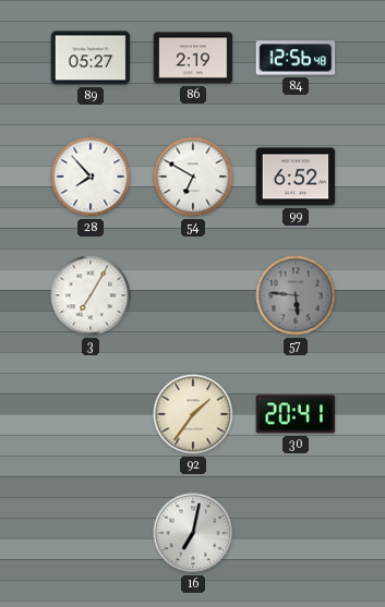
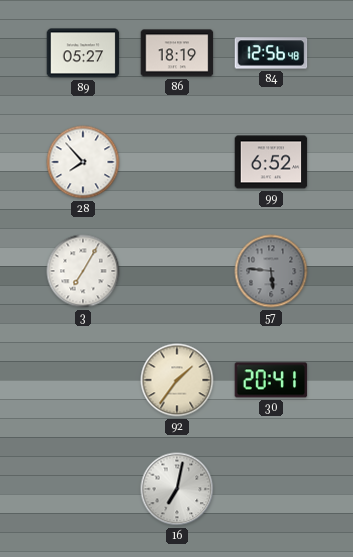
86: 2:19 -> 18:19
54: 6:50 -> none
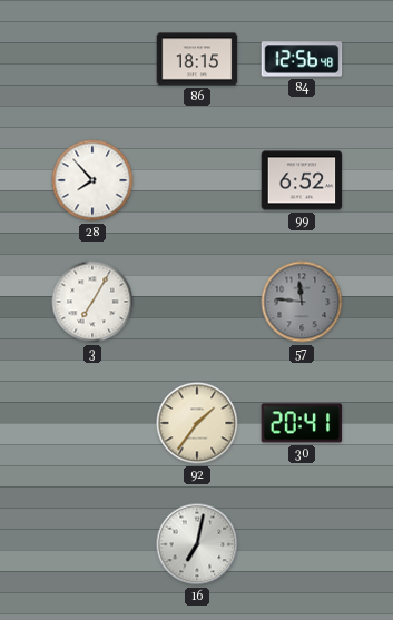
89: 05:27 -> none
86: 18:19 -> 18:15
57: 5:46 -> 11:46
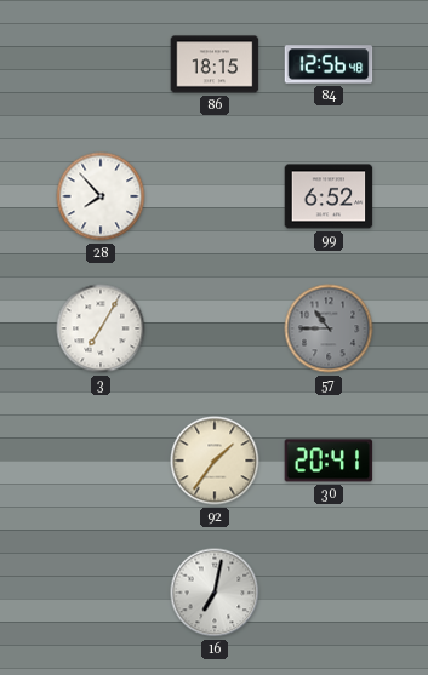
57: 11:46 -> 10:45
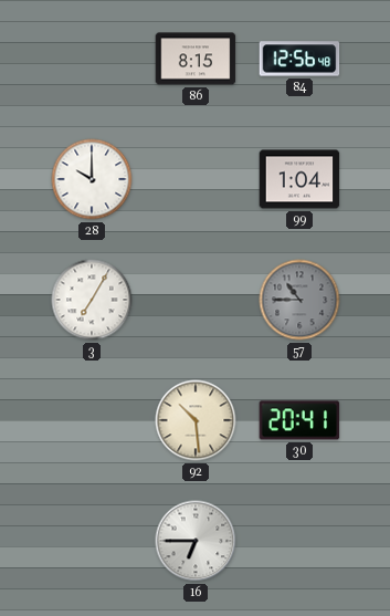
86: 18:15 -> 8:15
28: 7:53 -> 10:00
99: 6:52 -> 1:04
92: 1:36 -> 10:29
16: 7:02 -> 6:45
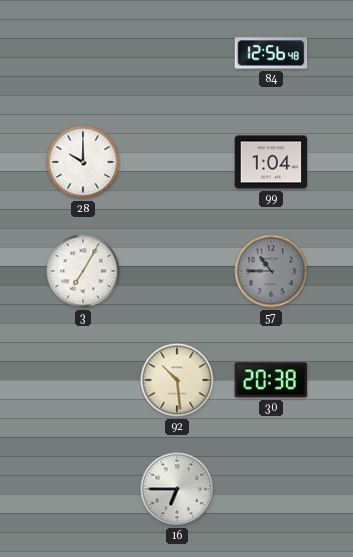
86: 8:15 -> none
30: 20:41 -> 20:38
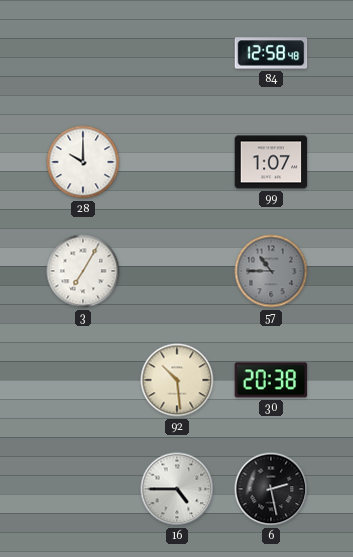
84: 12:56 -> 12:58
99: 1:04 -> 1:07
16: 6:45 -> 4:45
6: none -> 2:28
